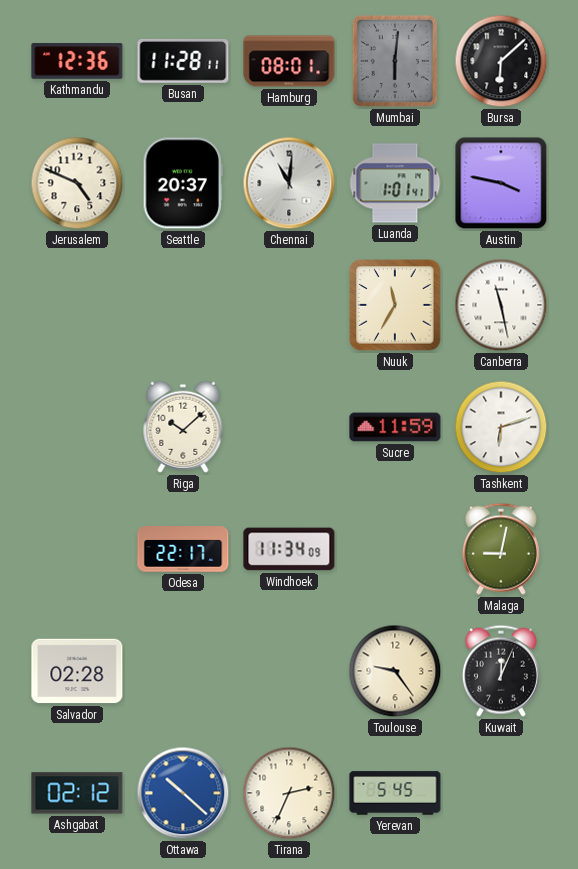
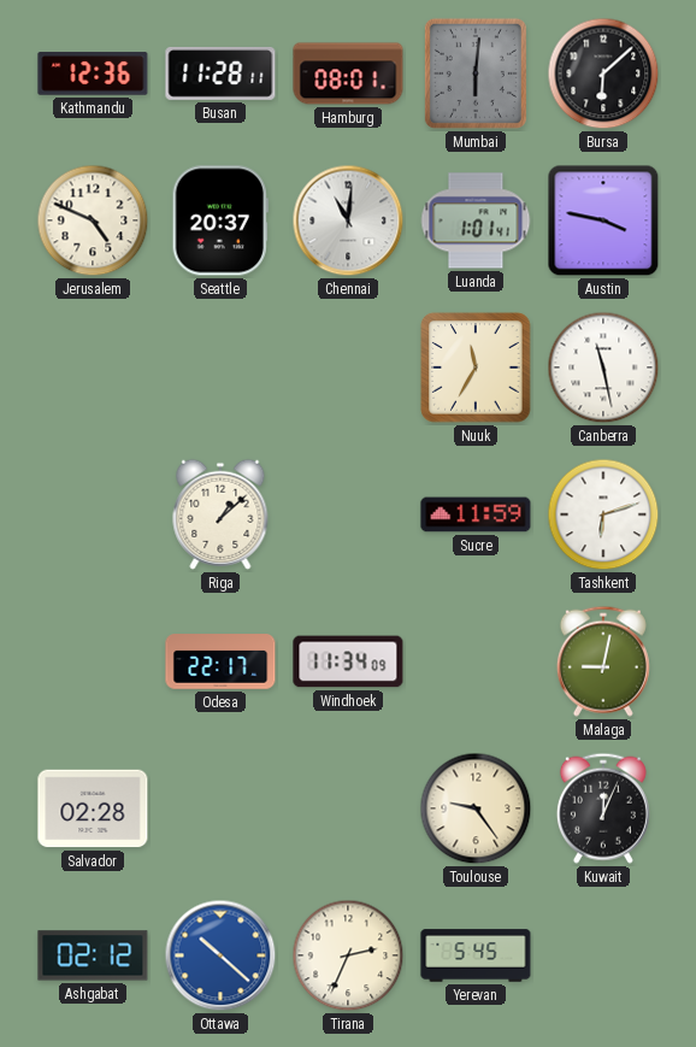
Riga: 10:08 -> 1:08
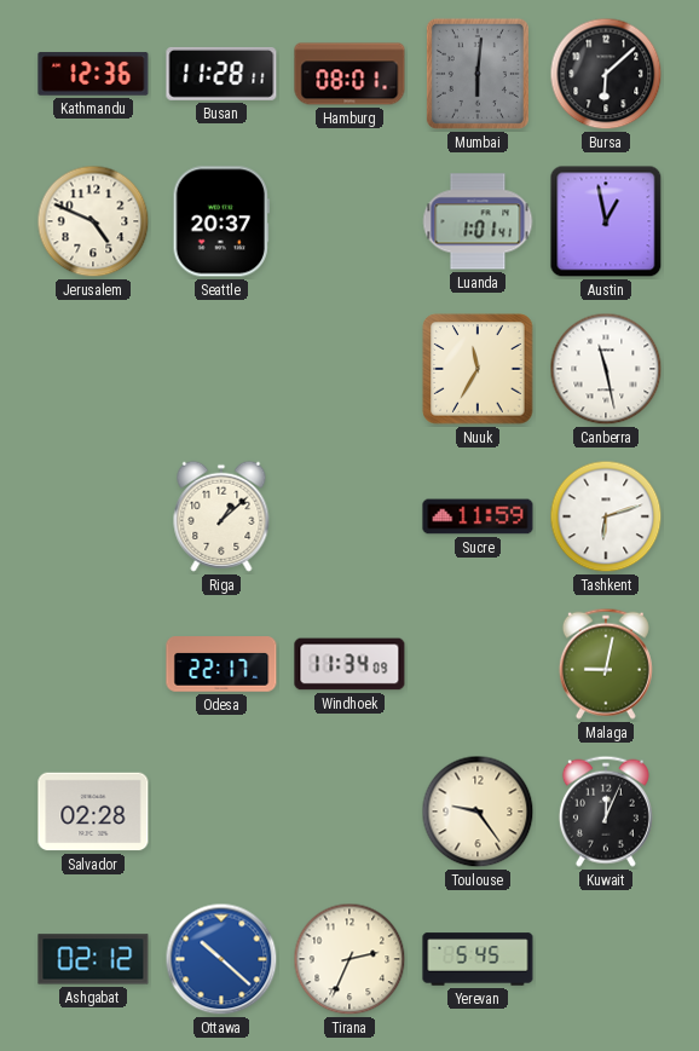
Chennai: 11:01 -> none
Austin: 3:47 -> 12:58
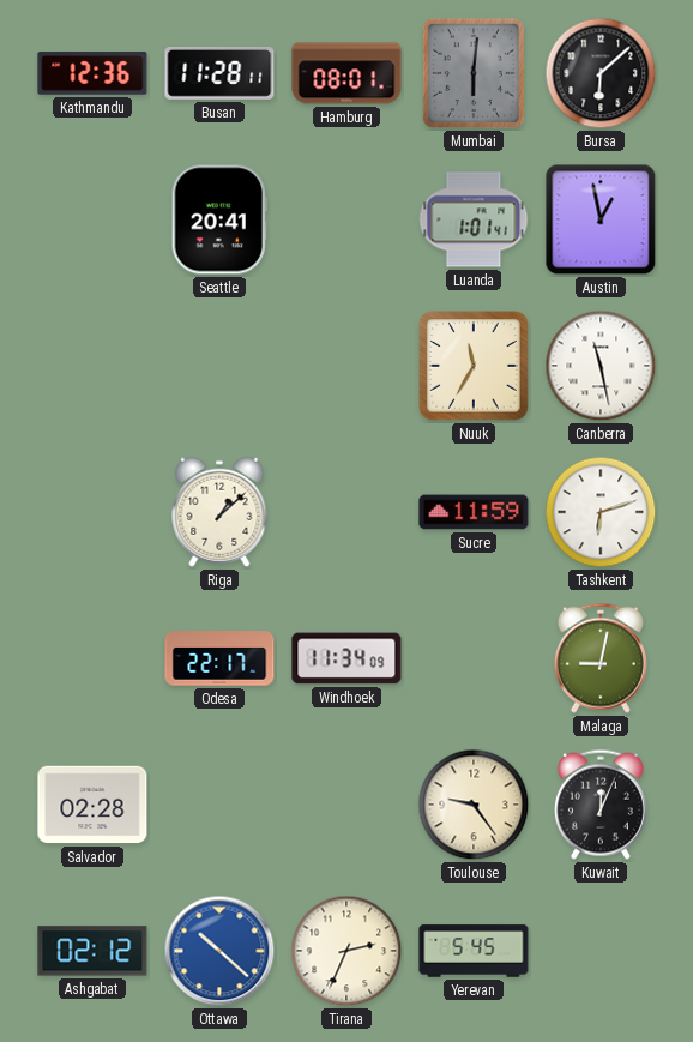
Jerusalem: 4:49 -> none
Seattle: 20:37 -> 20:41
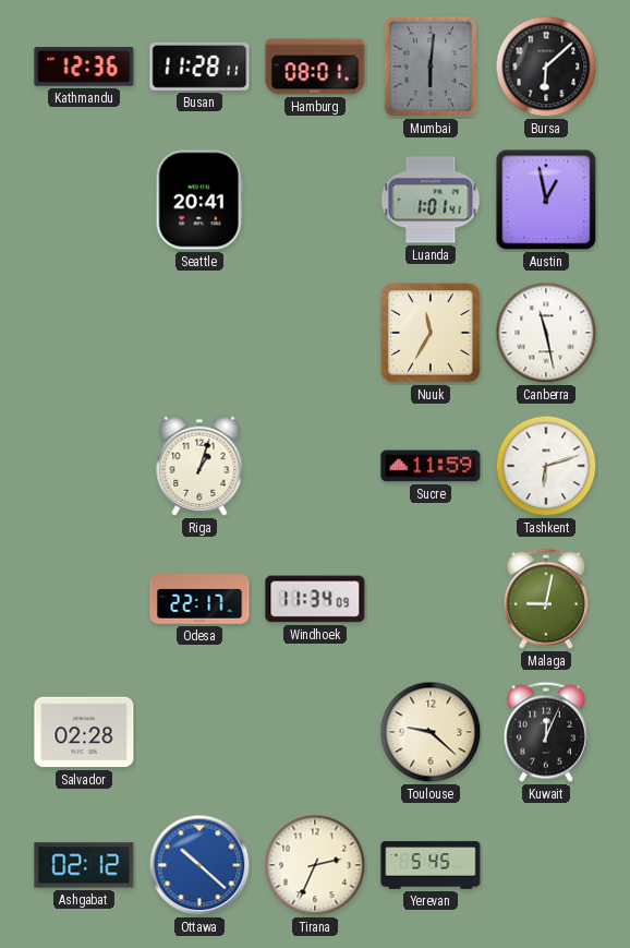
Riga: 1:08 -> 1:03
Toulouse: 9:24 -> 9:22
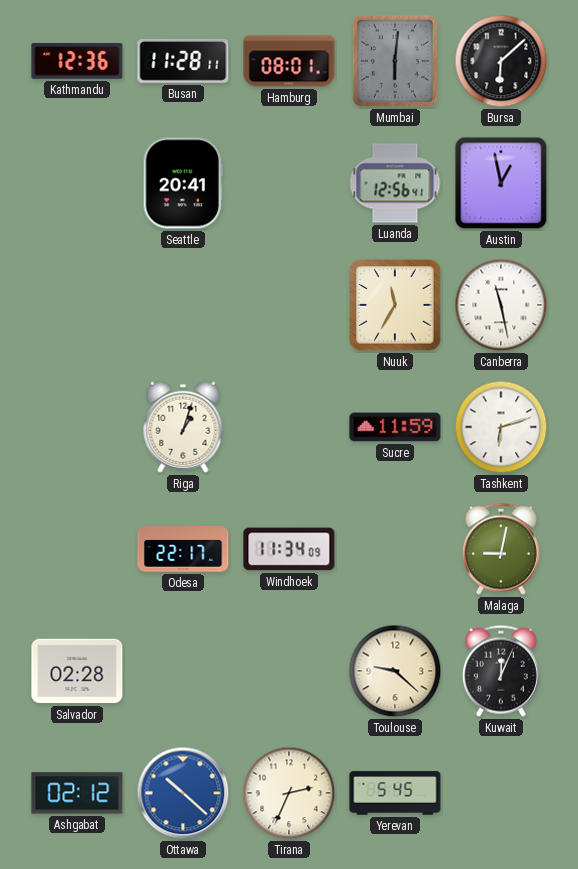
Luanda: 1:01 -> 12:56
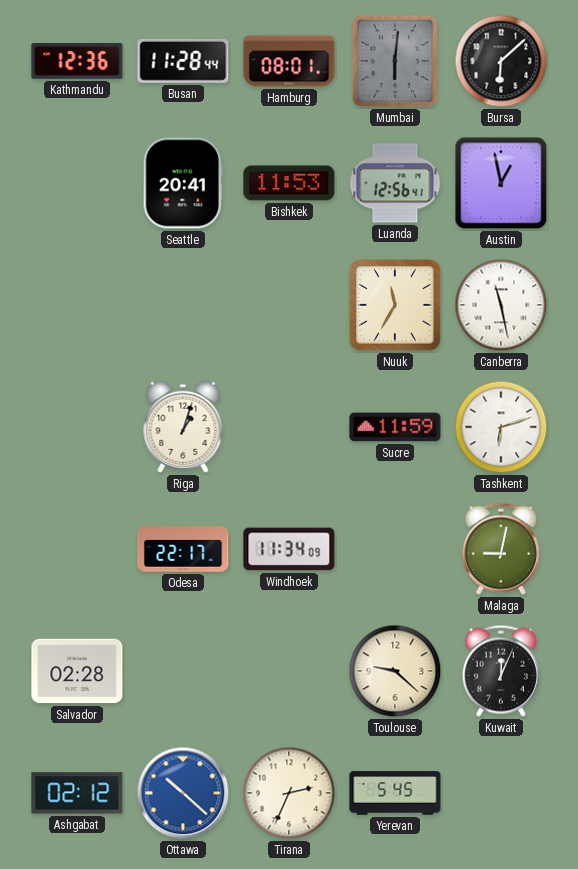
Busan: 11:28:11 -> 11:28:44
Bishkek: none -> 11:53
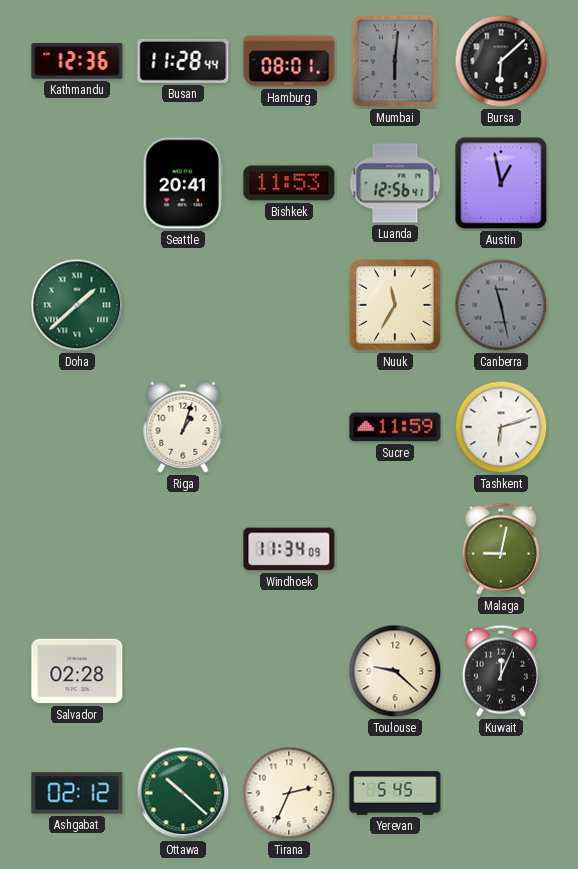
Doha: none -> 1:38
Canberra dial: white -> grey
Odesa: 22:17 -> none
Ottawa dial: blue -> green
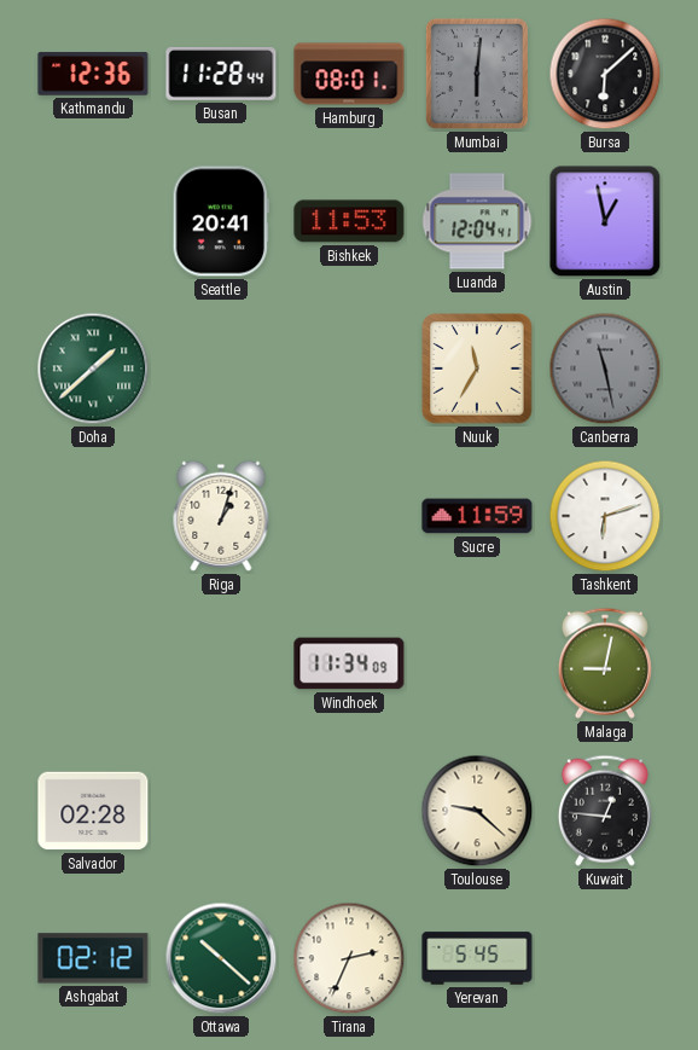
Luanda: 12:56 -> 12:04
Kuwait: 12:04 -> 12:46
